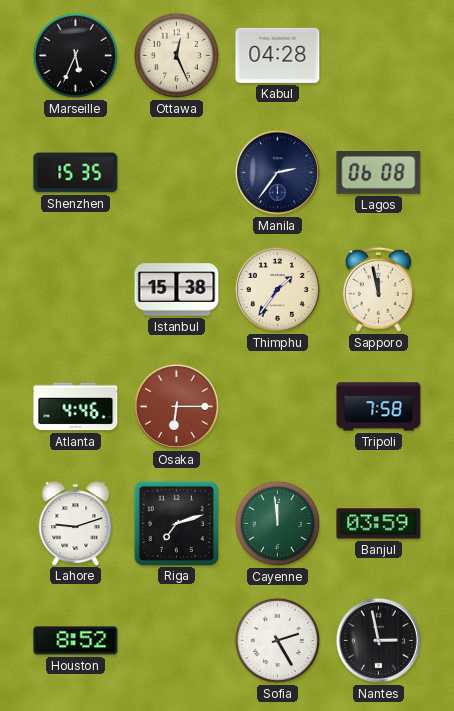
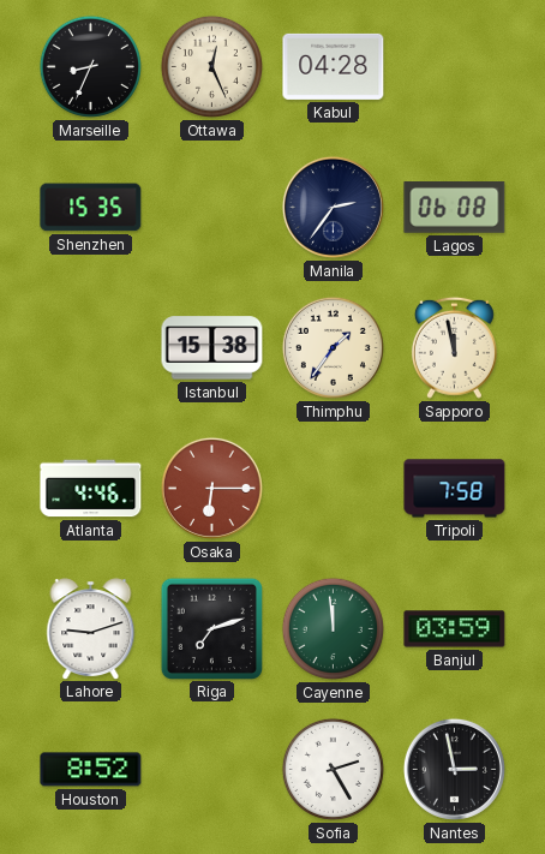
Marseille: 5:34 -> 8:34
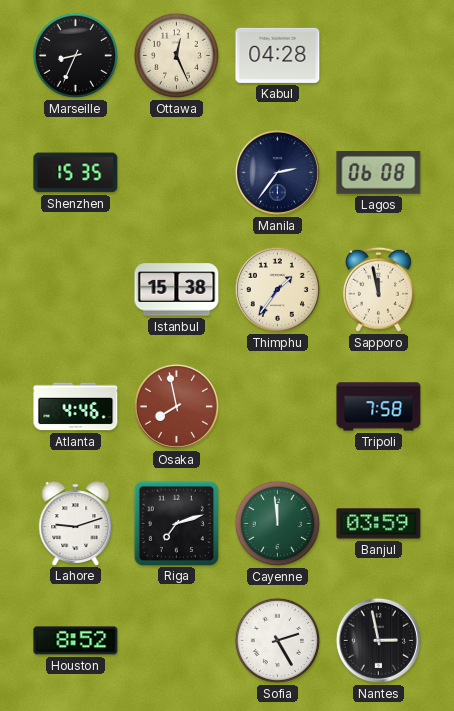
Osaka: 6:15 -> 7:58
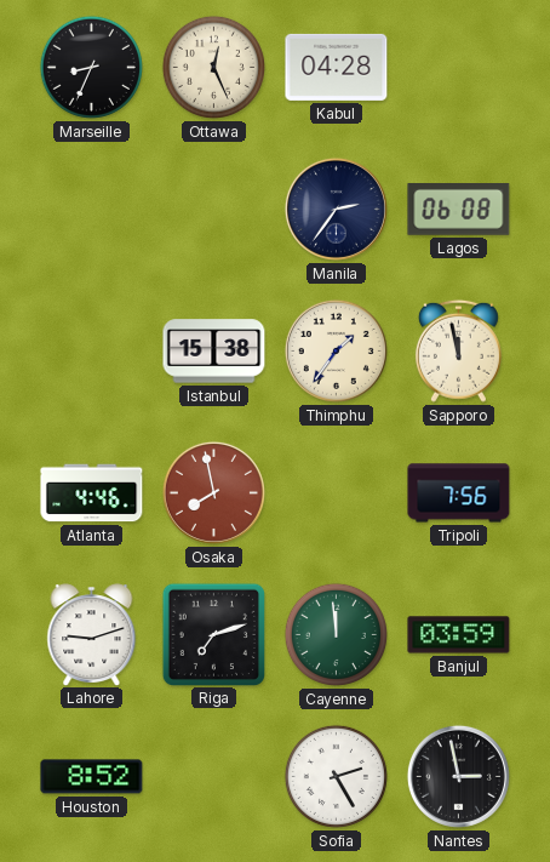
Shenzhen: 15:35 -> none
Tripoli: 7:58 -> 7:56
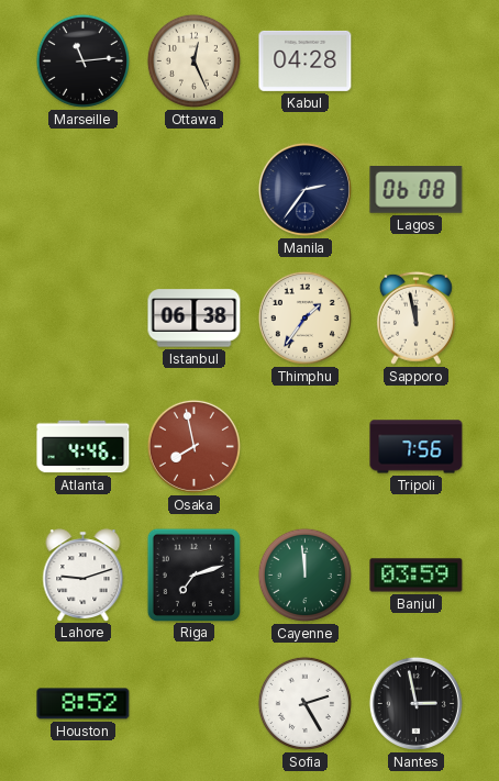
Marseille: 8:34 -> 11:14
Istanbul: 15:38 -> 06:38
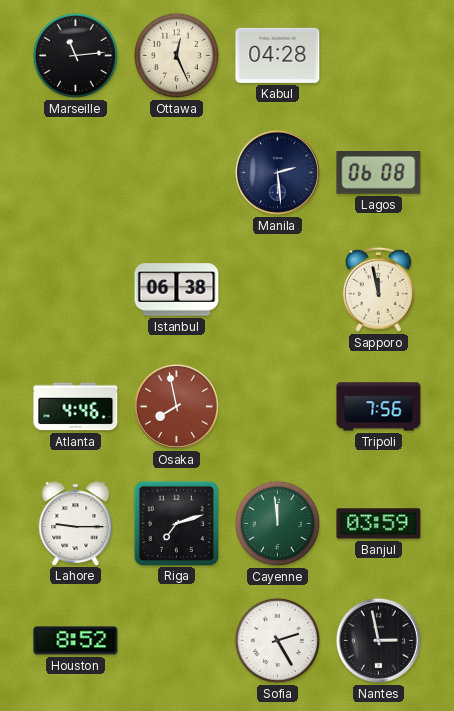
Manila: 2:36 -> 2:29
Thimphu: 1:36 -> none
Lahore: 9:12 -> 9:15
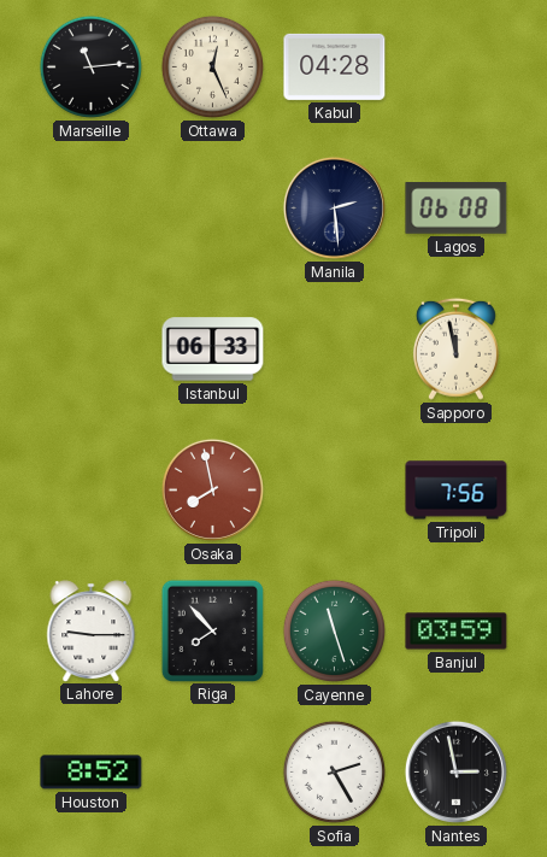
Istanbul: 06:38 -> 06:33
Atlanta: 4:46 -> none
Riga: 7:12 -> 7:53
Cayenne: 11:59 -> 11:27
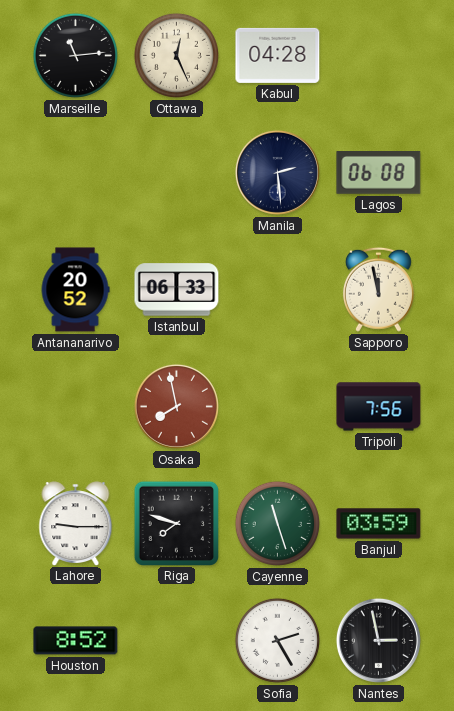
Antananarivo: none -> 20:52
Riga: 7:53 -> 7:48
